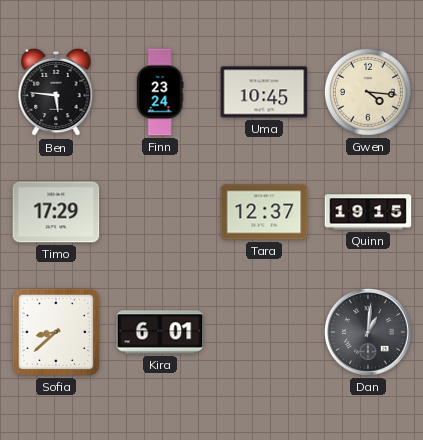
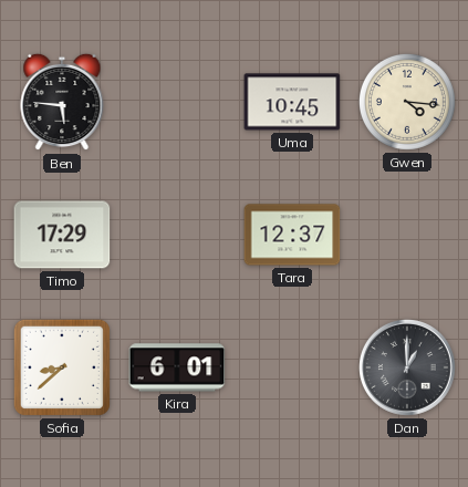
Finn: 23:24 -> none
Quinn: 19:15 -> none
Dan: 1:01 -> 1:00
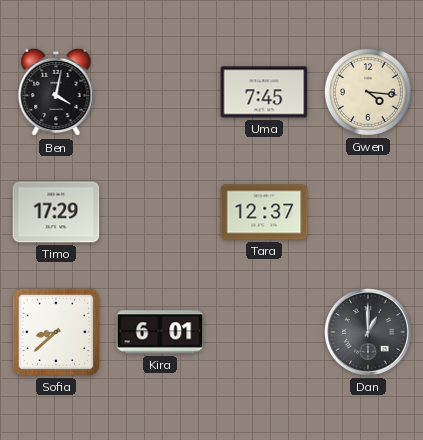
Ben: 5:46 -> 4:02
Uma: 10:45 -> 7:45
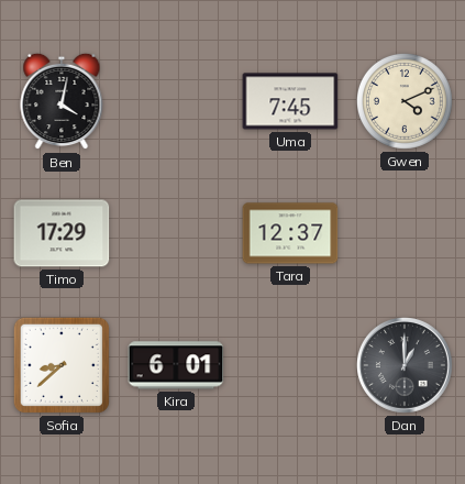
Gwen: 4:16 -> 4:11
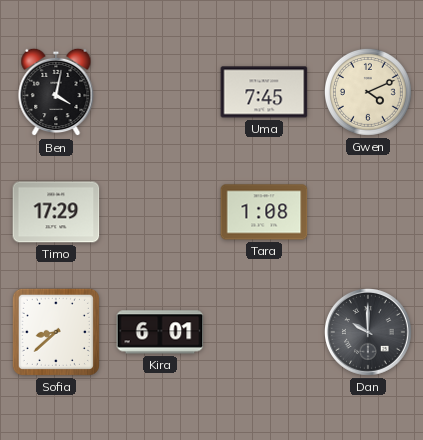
Tara: 12:37 -> 1:08
Dan: 1:00 -> 10:00
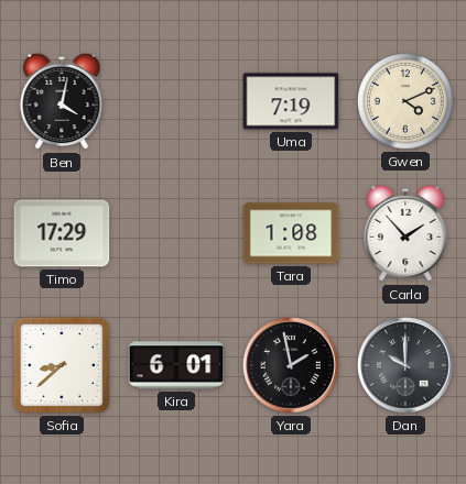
Uma: 7:45 -> 7:19
Carla: none -> 1:53
Yara: none -> 1:58
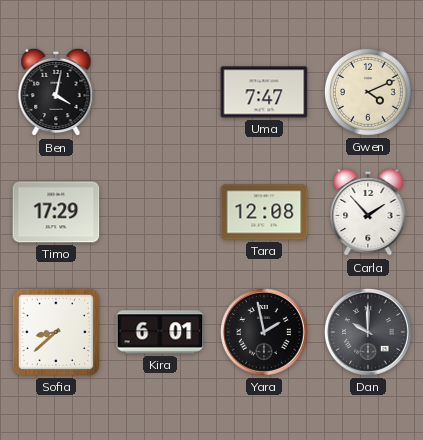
Uma: 7:19 -> 7:47
Tara: 1:08 -> 12:08
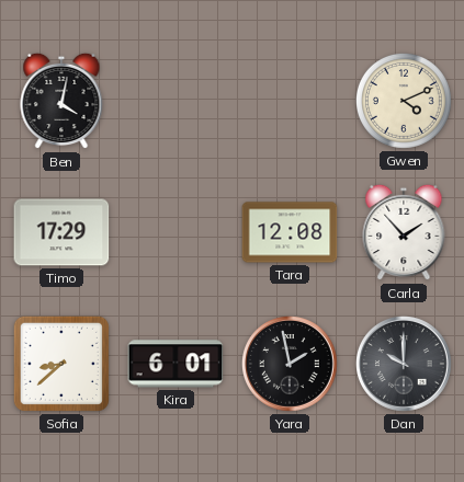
Uma: 7:47 -> none
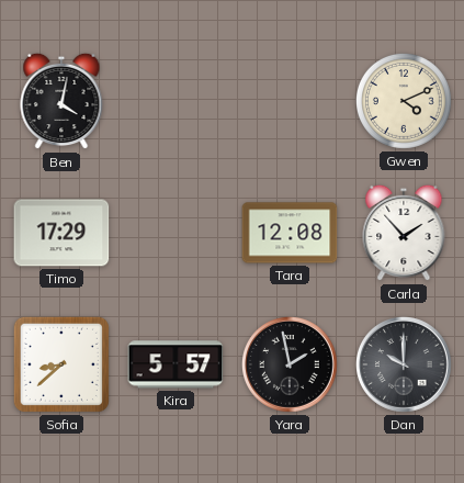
Kira: 6:01 -> 5:57
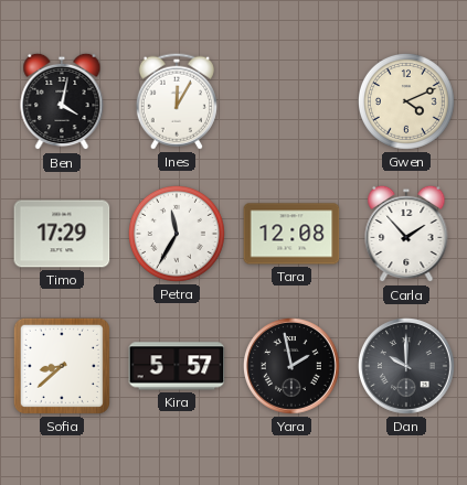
Ines: none -> 12:05
Petra: none -> 11:35
